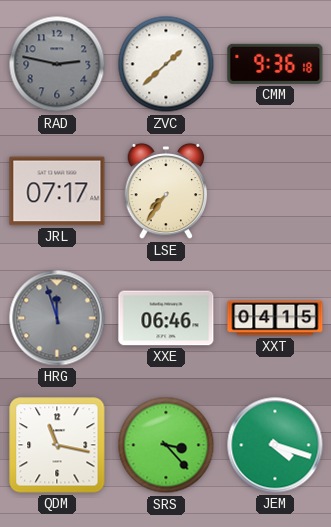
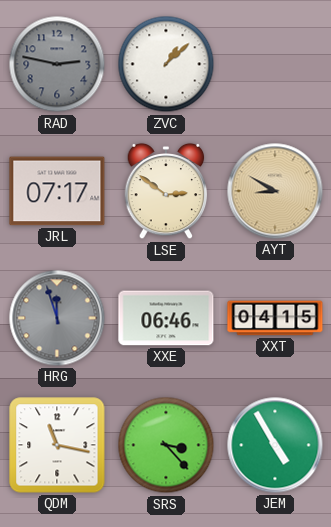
ZVC: 1:38 -> 1:08
CMM: 9:36 -> none
LSE: 7:36 -> 2:51
AYT: none -> 8:50
JEM: 4:18 -> 4:55
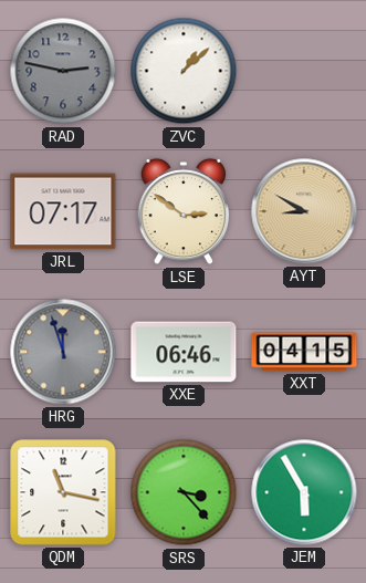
JEM: 4:55 -> 5:55
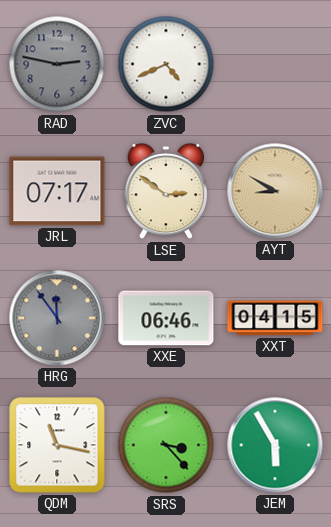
ZVC: 1:08 -> 4:41
HRG: 11:57 -> 11:54
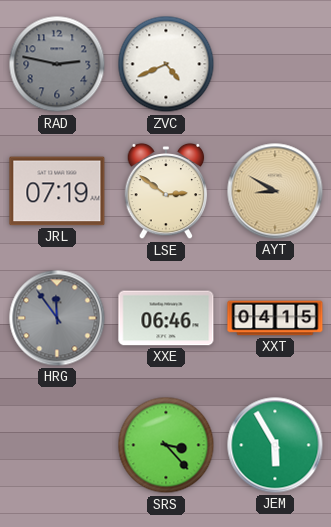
JRL: 07:17 -> 07:19
QDM: 11:17 -> none
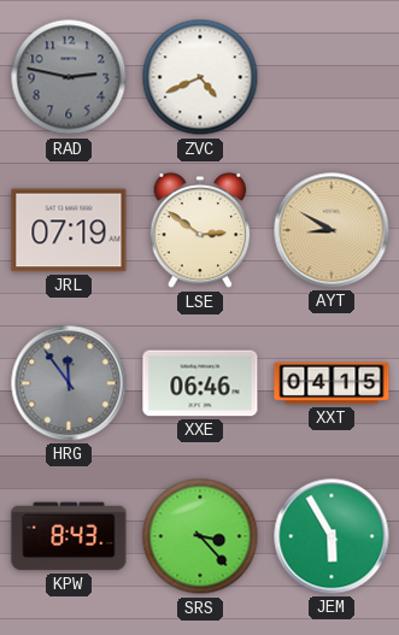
KPW: none -> 8:43
